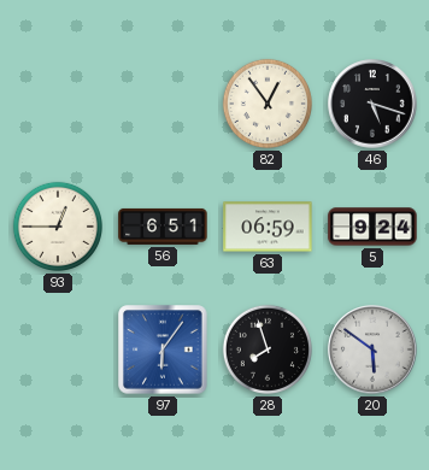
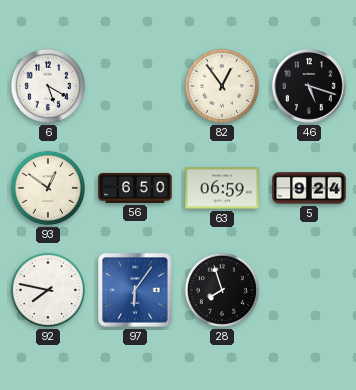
6: none -> 5:20
93: 12:45 -> 12:51
56: 6:51 -> 6:50
92: none -> 7:47
20: 5:51 -> none
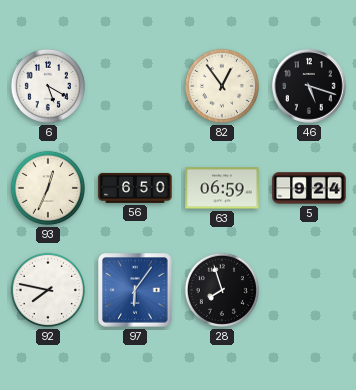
93: 12:51 -> 12:34
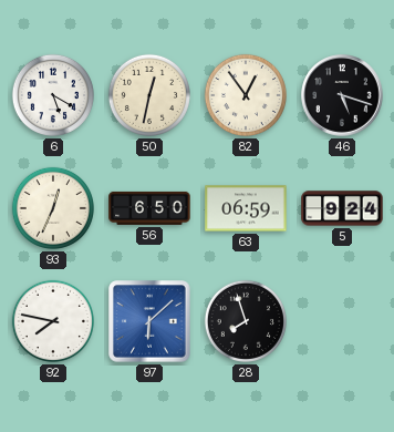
50: none -> 12:32
97: 6:06 -> 6:08
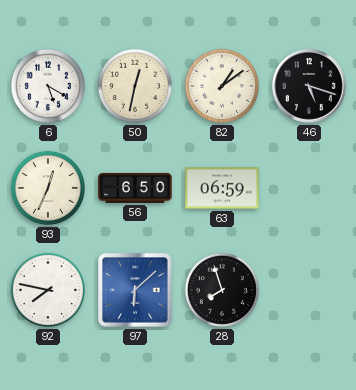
82: 12:54 -> 1:09
5: 9:24 -> none
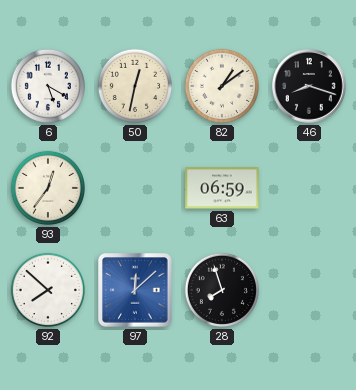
46: 5:18 -> 8:18
93: 12:34 -> 12:36
56: 6:50 -> none
92: 7:47 -> 7:52
97: 6:08 -> 12:08
